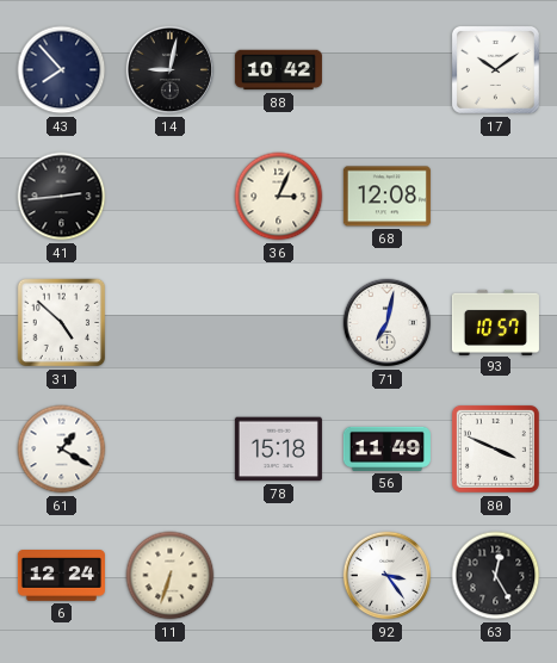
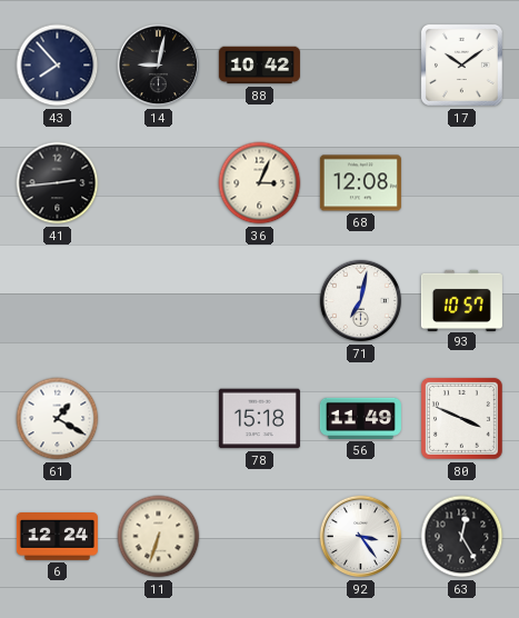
31: 4:52 -> none
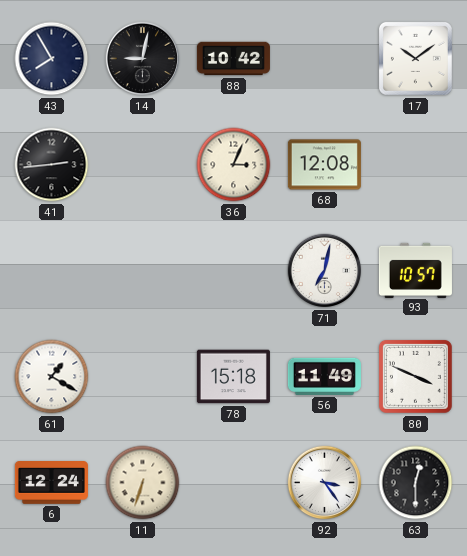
43: 7:53 -> 7:55
63: 12:25 -> 12:30
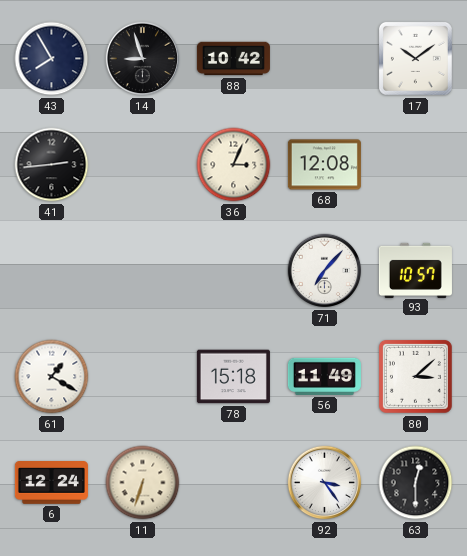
14: 9:02 -> 8:57
71: 7:02 -> 7:07
80: 3:49 -> 3:08
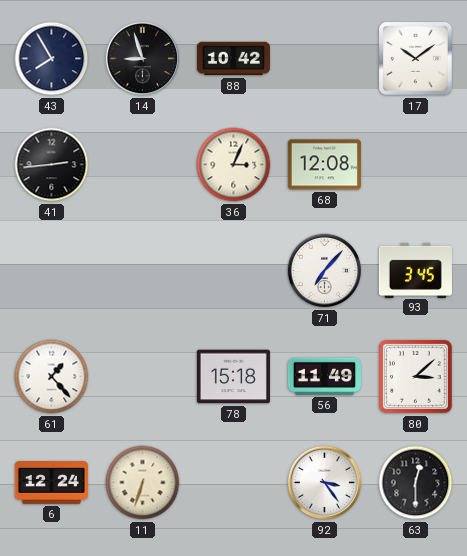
93: 10:57 -> 3:45
61: 1:20 -> 1:23
